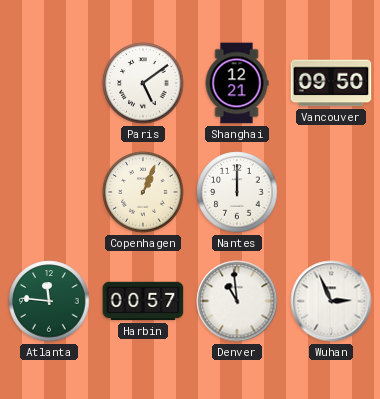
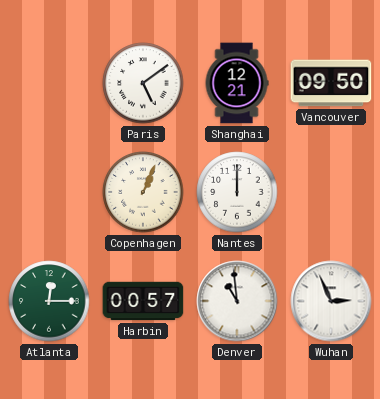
Atlanta: 11:46 -> 12:15
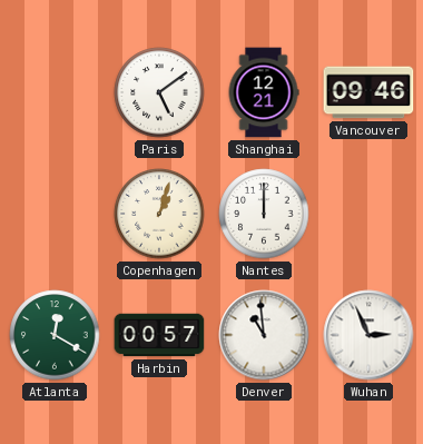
Vancouver: 09:50 -> 09:46
Copenhagen: 1:04 -> 1:03
Atlanta: 12:15 -> 12:20
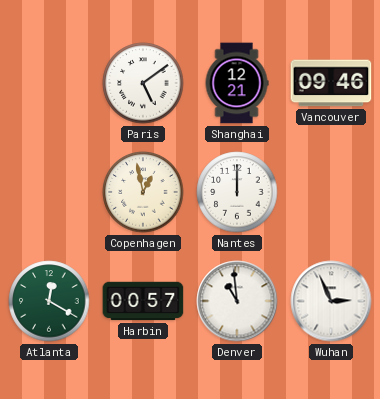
Copenhagen: 1:03 -> 12:58
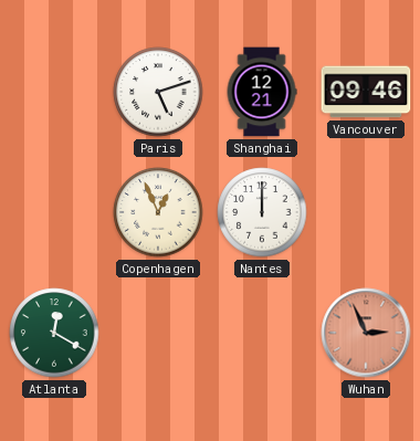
Paris: 5:09 -> 5:12
Copenhagen: 12:58 -> 12:56
Harbin: 00:57 -> none
Denver: 10:59 -> none
Wuhan dial: white -> salmon
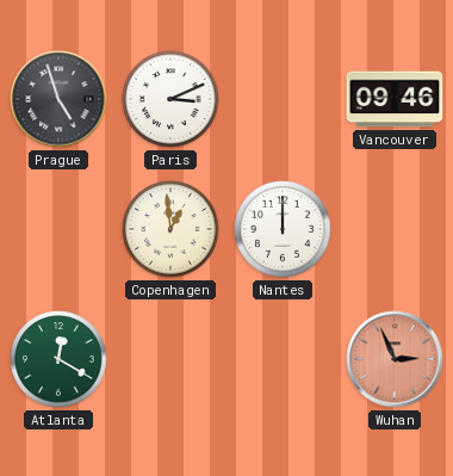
Prague: none -> 4:57
Paris: 5:12 -> 3:11
Shanghai: 12:21 -> none
Copenhagen: 12:56 -> 12:59
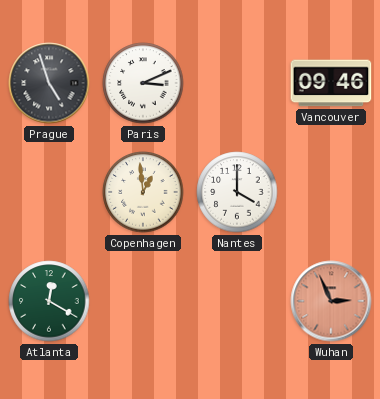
Nantes: 12:00 -> 4:00
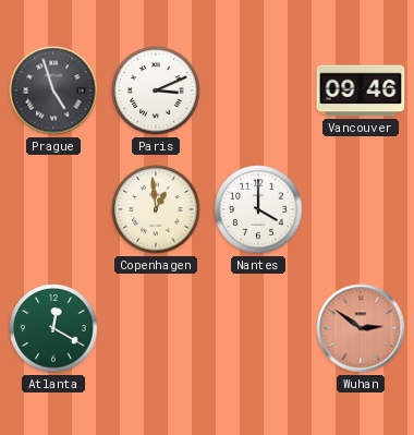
Wuhan: 2:56 -> 2:51
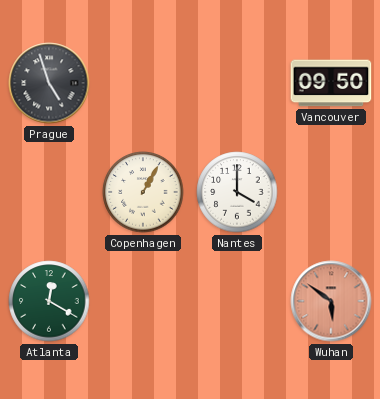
Paris: 3:11 -> none
Vancouver: 09:46 -> 09:50
Copenhagen: 12:59 -> 1:05
Wuhan: 2:51 -> 5:51
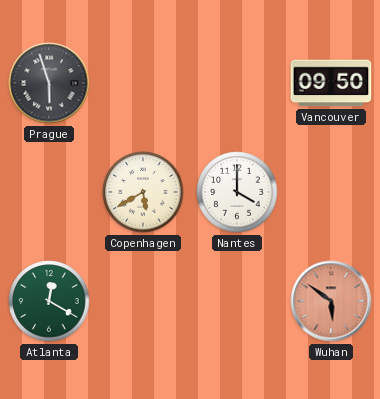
Prague: 4:57 -> 5:57
Copenhagen: 1:05 -> 5:40
